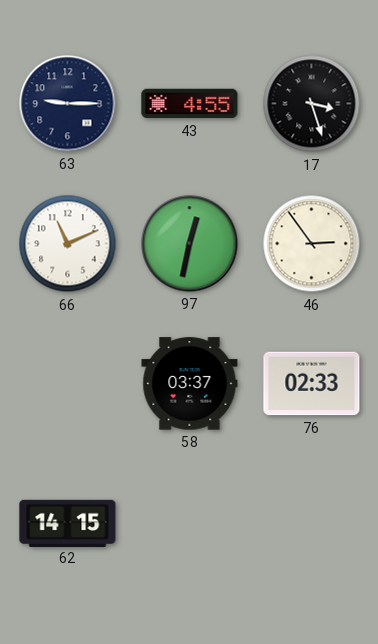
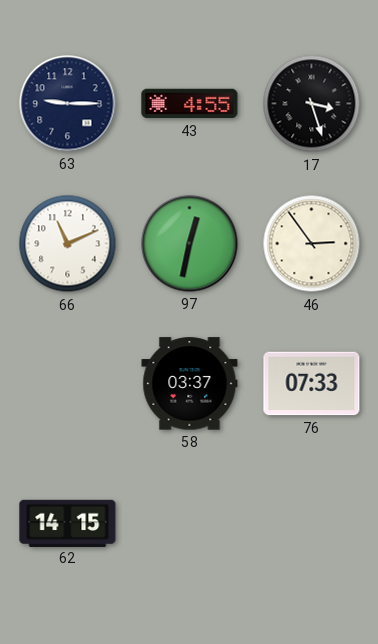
76: 02:33 -> 07:33
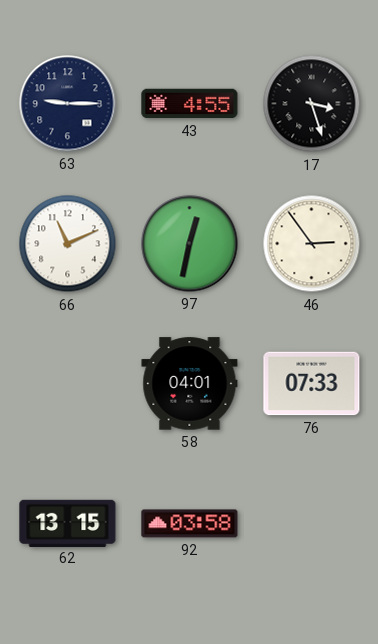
58: 03:37 -> 04:01
62: 14:15 -> 13:15
92: none -> 03:58
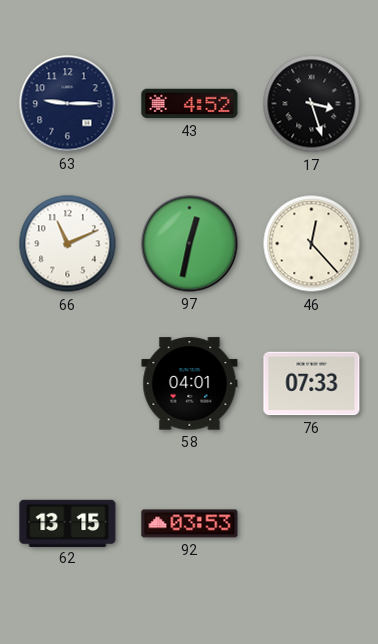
43: 4:55 -> 4:52
46: 2:54 -> 12:23
92: 03:58 -> 03:53
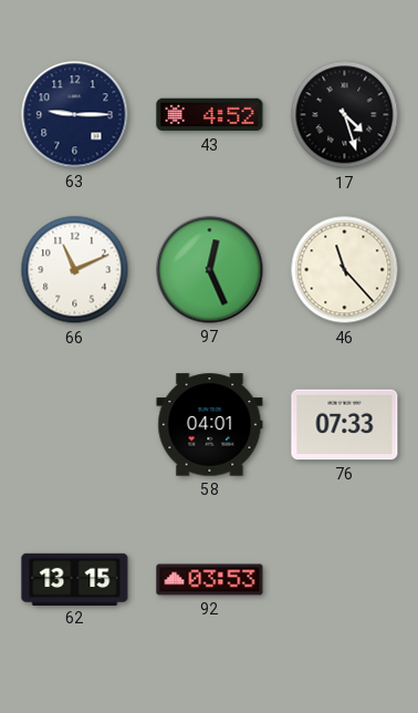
17: 3:27 -> 4:27
97: 12:32 -> 12:26
46: 12:23 -> 11:23
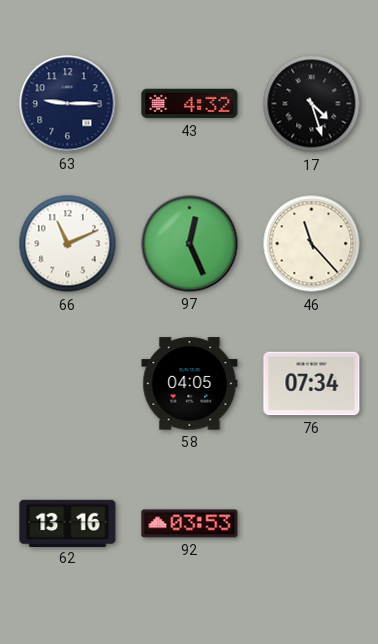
43: 4:52 -> 4:32
58: 04:01 -> 04:05
76: 07:33 -> 07:34
62: 13:15 -> 13:16
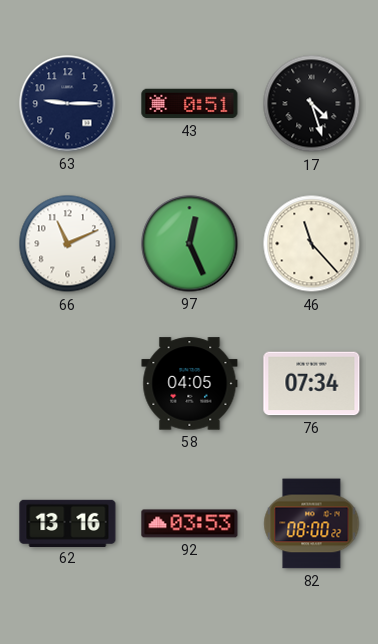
43: 4:32 -> 0:51
82: none -> 08:00
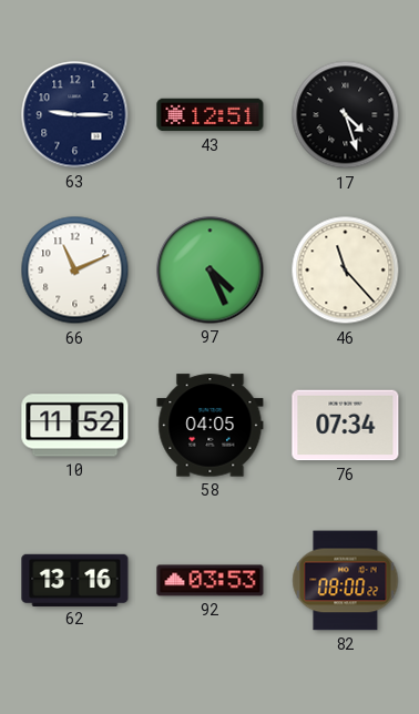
43: 0:51 -> 12:51
97: 12:26 -> 4:26
10: none -> 11:52
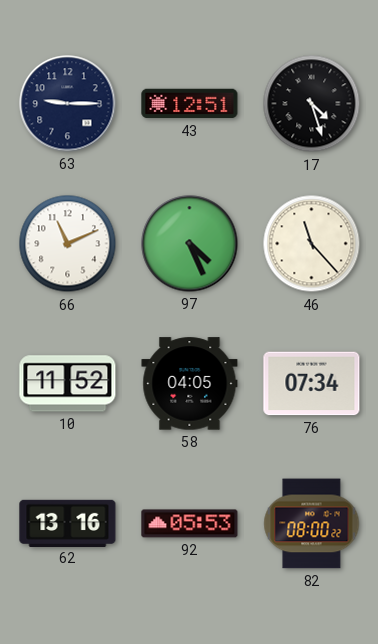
92: 03:53 -> 05:53
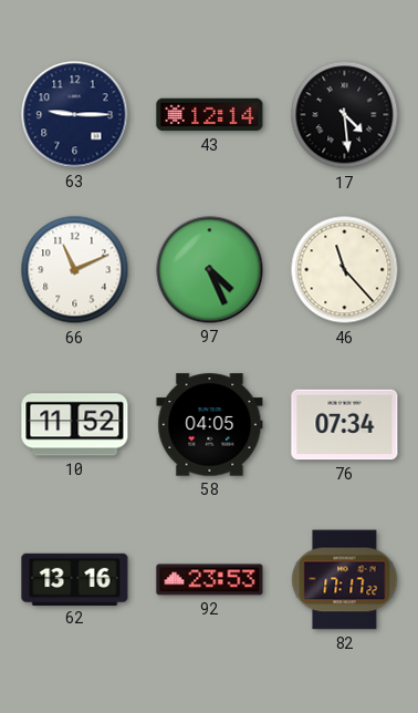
43: 12:51 -> 12:14
17: 4:27 -> 4:29
92: 05:53 -> 23:53
82: 08:00 -> 17:17
